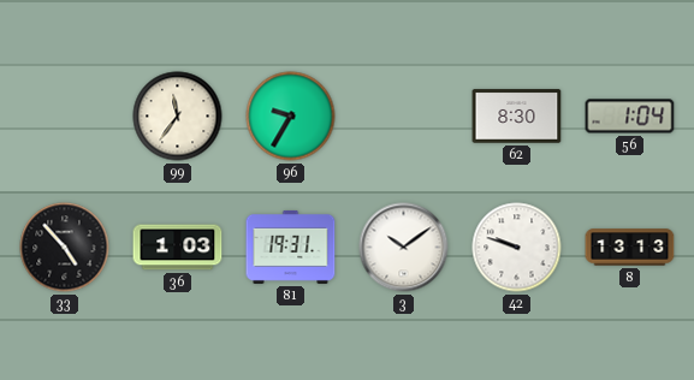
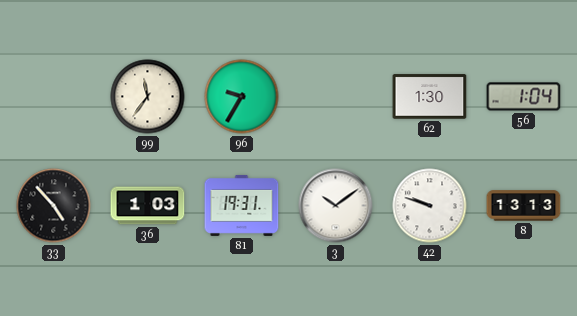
62: 8:30 -> 1:30
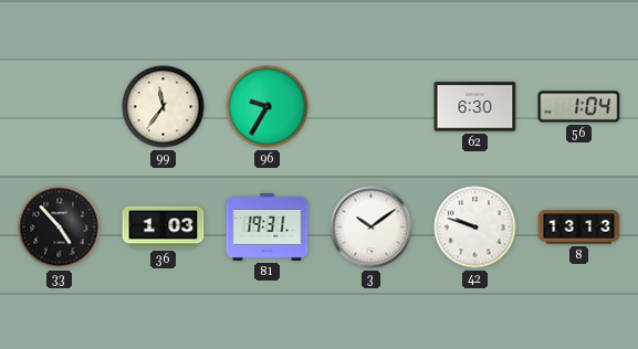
62: 1:30 -> 6:30
